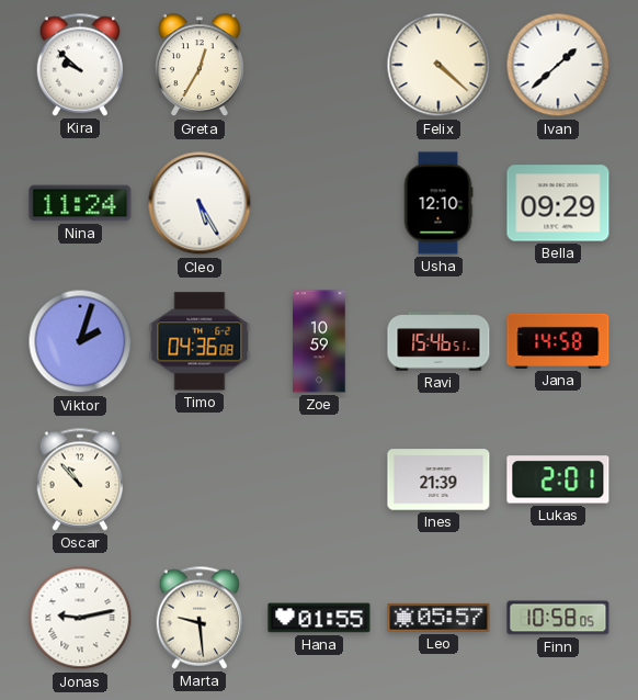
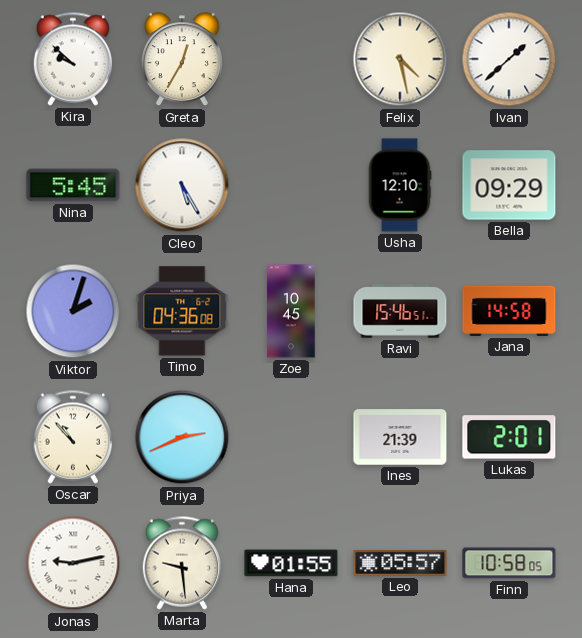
Felix: 4:22 -> 4:28
Nina: 11:24 -> 5:45
Zoe: 10:59 -> 10:45
Priya: none -> 2:41
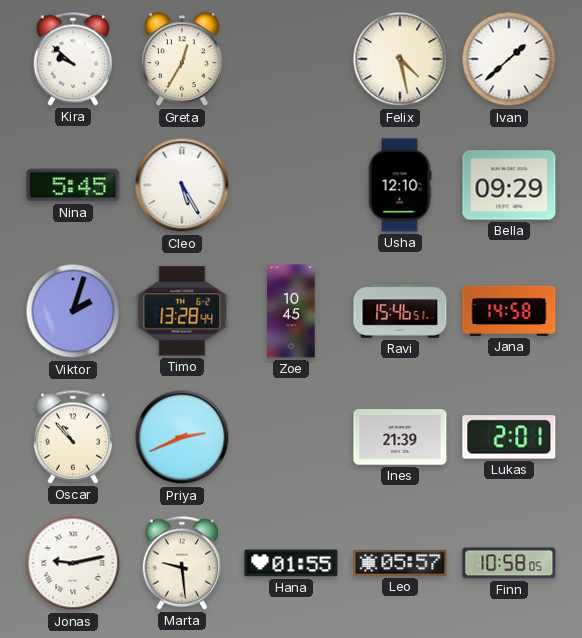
Timo: 04:36 -> 13:28
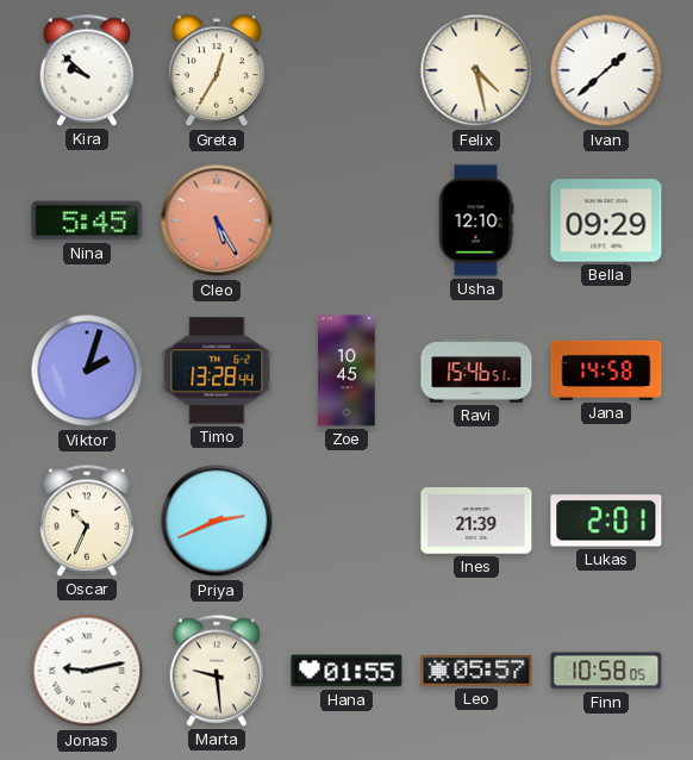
Cleo dial: white -> salmon
Oscar: 10:53 -> 10:34
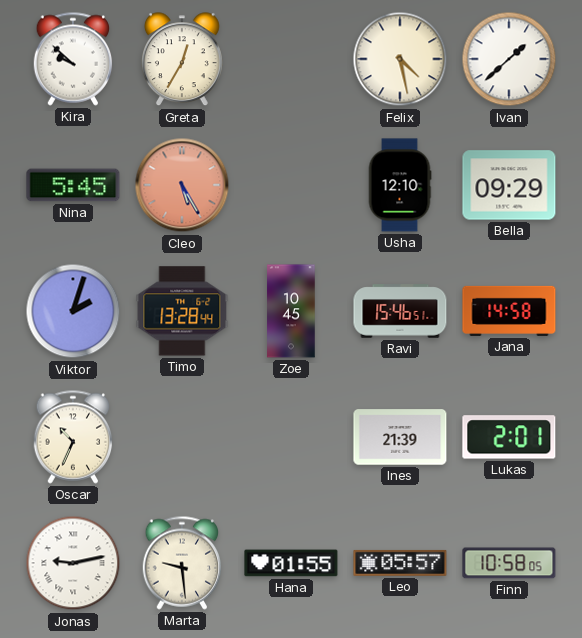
Priya: 2:41 -> none
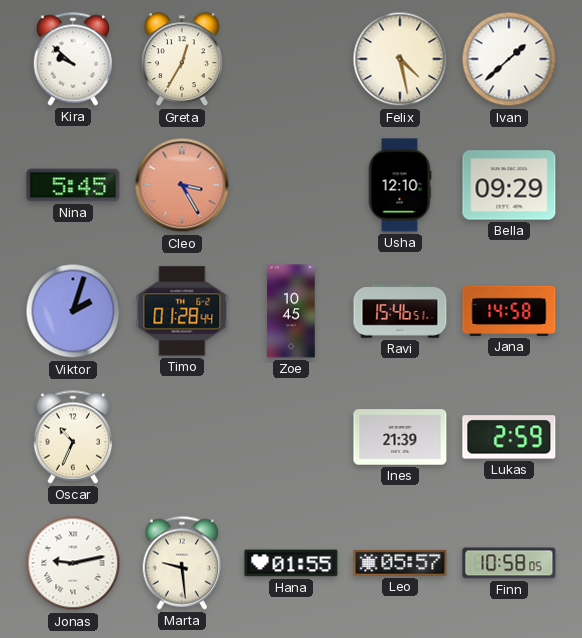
Cleo: 5:25 -> 3:25
Timo: 13:28 -> 01:28
Lukas: 2:01 -> 2:59
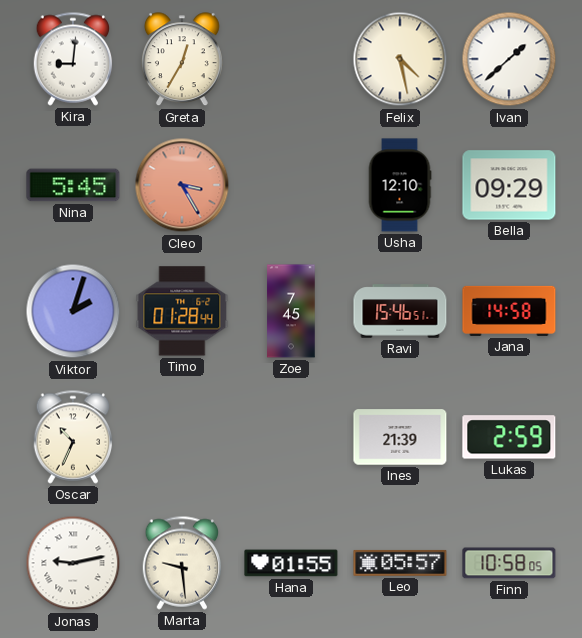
Kira: 9:52 -> 9:01
Zoe: 10:45 -> 7:45
